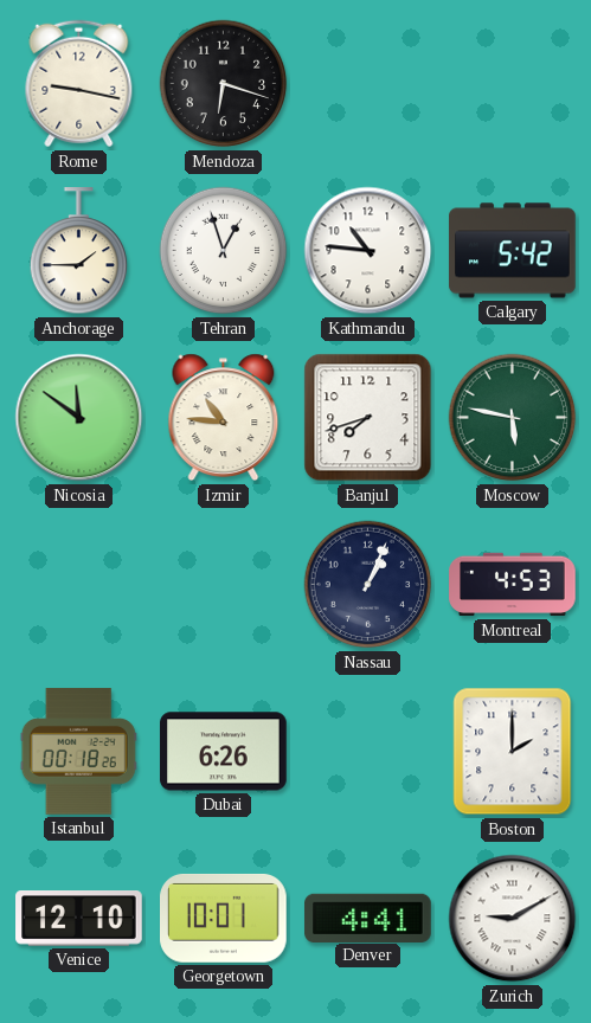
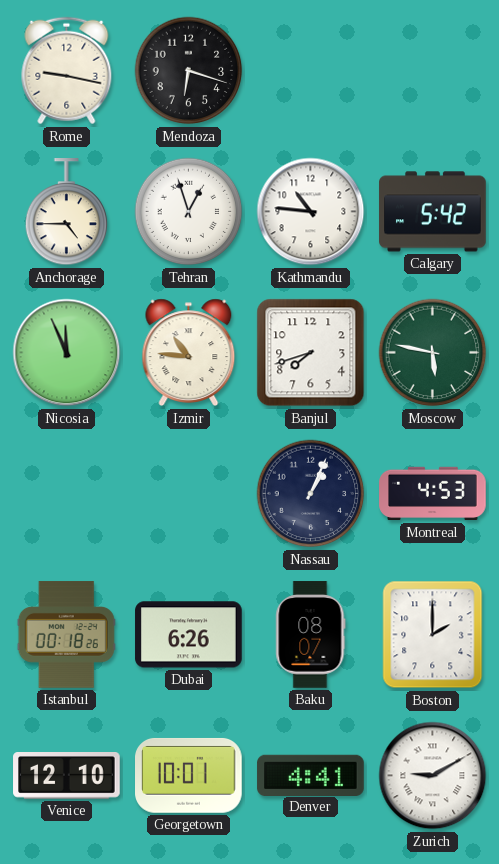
Anchorage: 1:45 -> 4:45
Nicosia: 11:51 -> 11:56
Baku: none -> 08:07
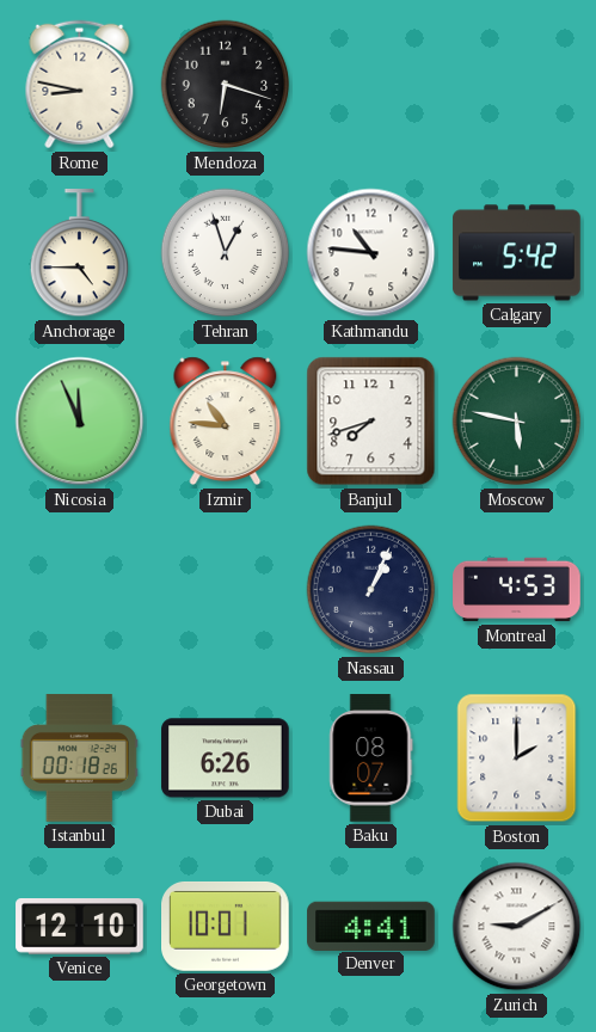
Rome: 9:17 -> 8:47
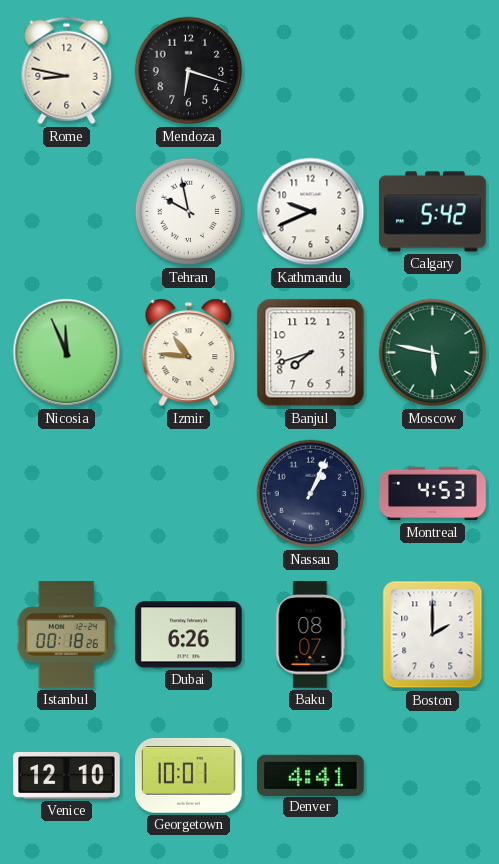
Anchorage: 4:45 -> none
Tehran: 12:57 -> 9:58
Kathmandu: 10:46 -> 9:41
Zurich: 9:10 -> none
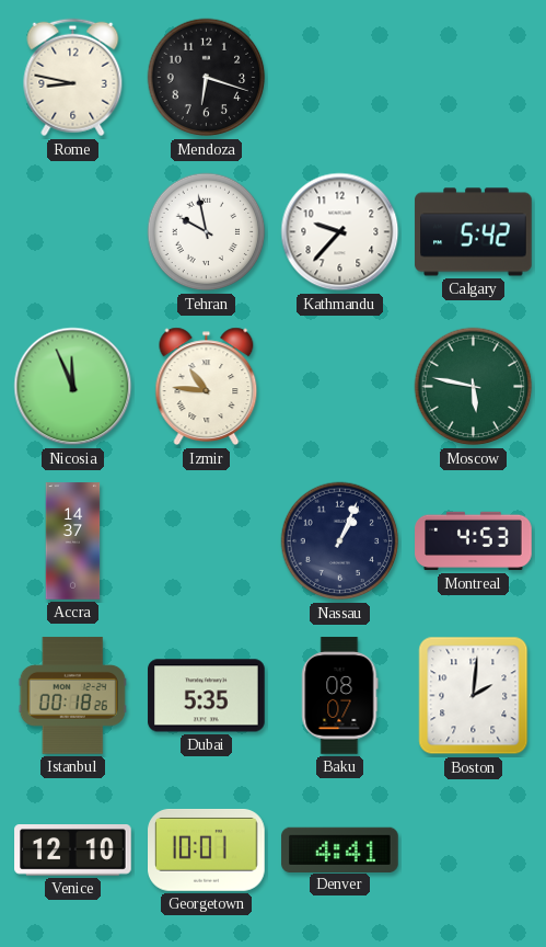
Kathmandu: 9:41 -> 9:37
Banjul: 7:42 -> none
Accra: none -> 14:37
Dubai: 6:26 -> 5:35
Boston: 2:00 -> 2:01
